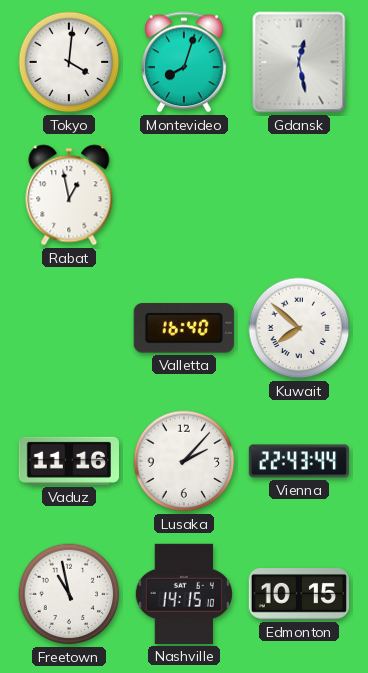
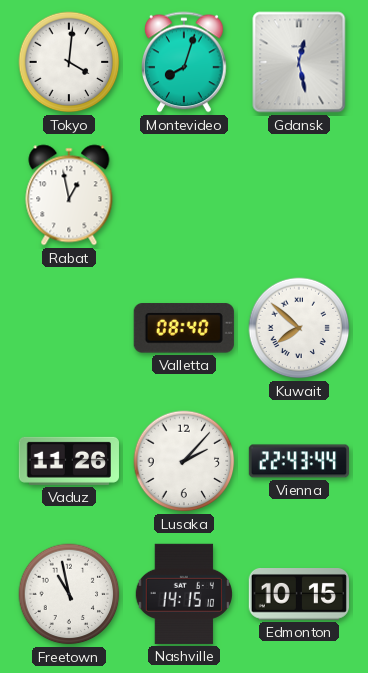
Valletta: 16:40 -> 08:40
Vaduz: 11:16 -> 11:26
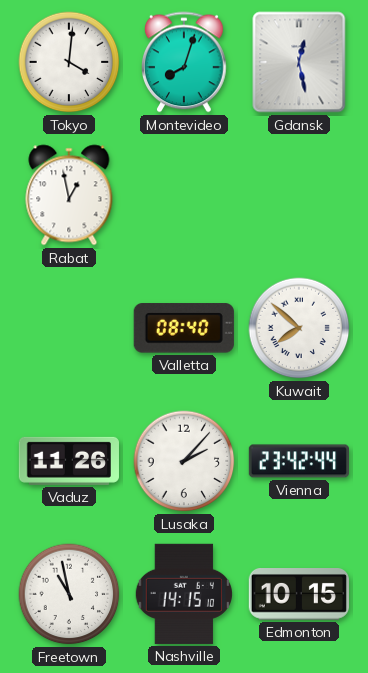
Vienna: 22:43 -> 23:42
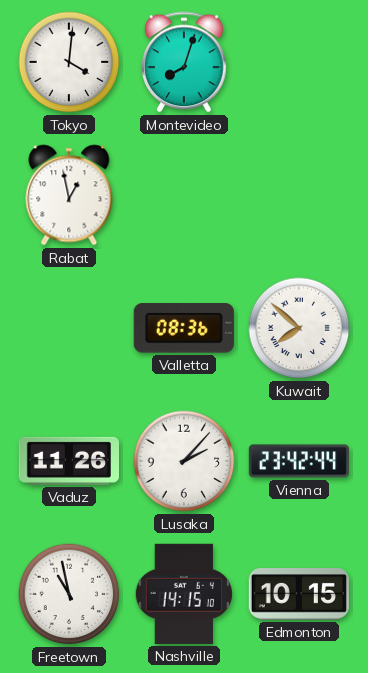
Gdansk: 12:28 -> none
Valletta: 08:40 -> 08:36
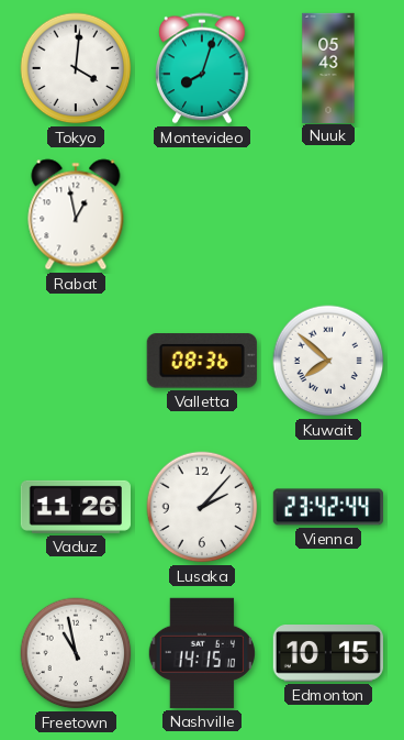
Nuuk: none -> 05:43
